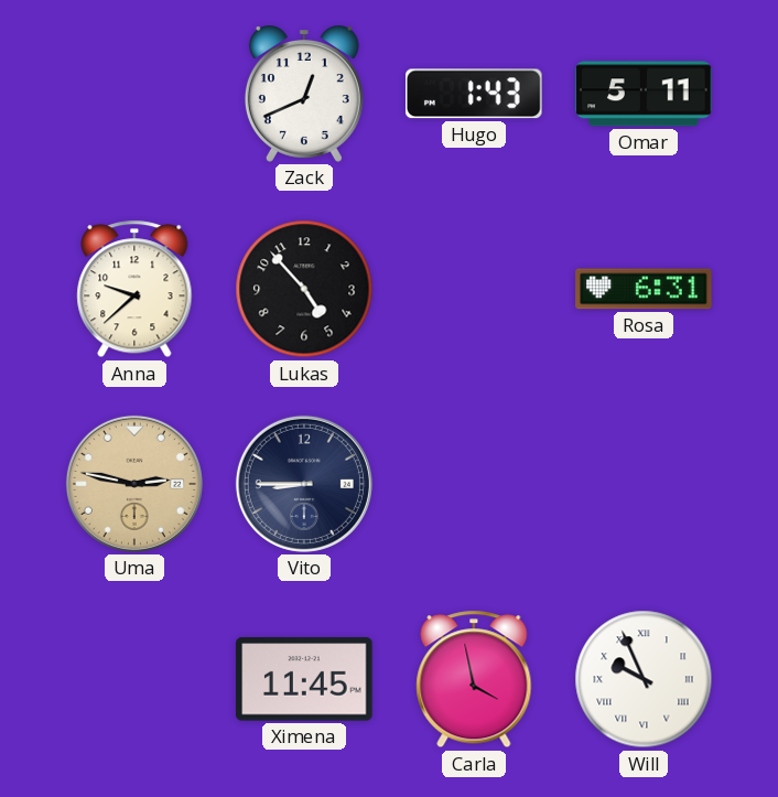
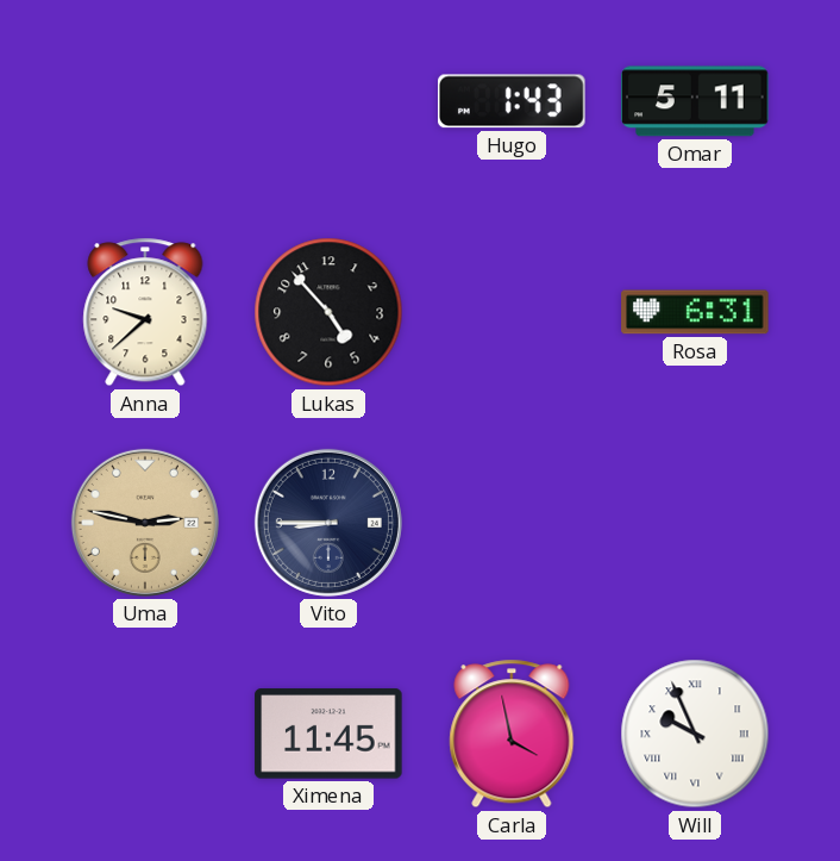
Zack: 12:41 -> none
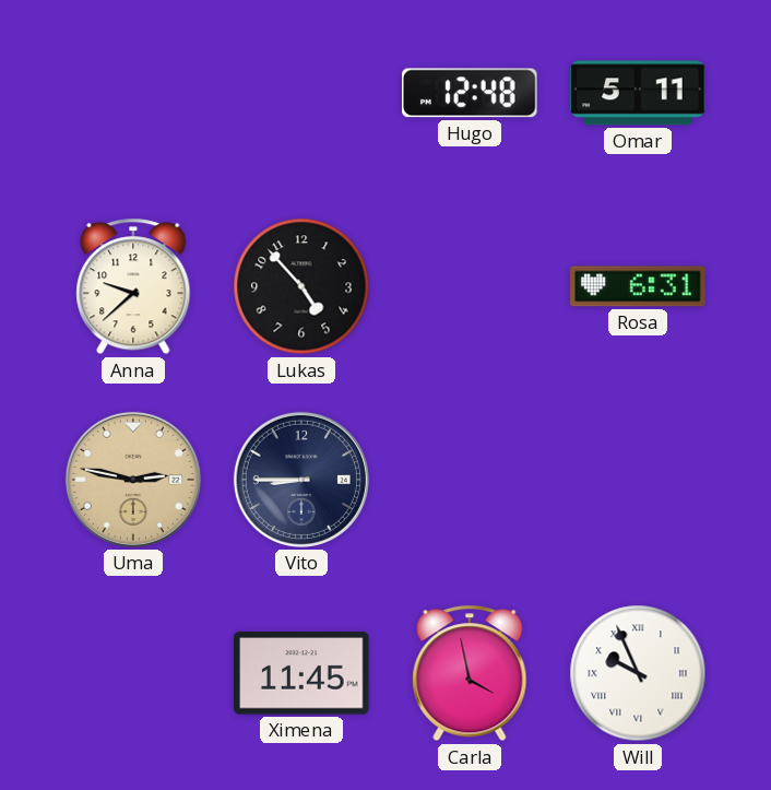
Hugo: 1:43 -> 12:48
